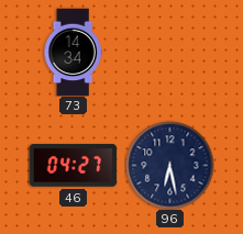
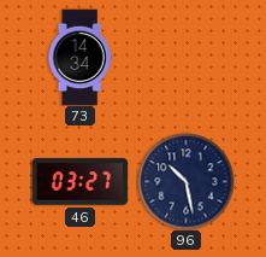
46: 04:27 -> 03:27
96: 6:28 -> 10:28
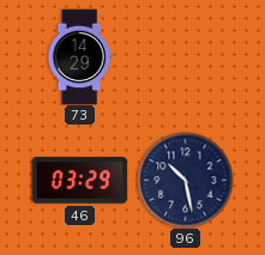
73: 14:34 -> 14:29
46: 03:27 -> 03:29
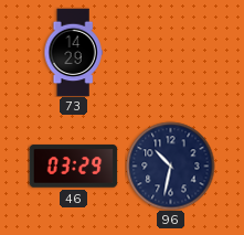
96: 10:28 -> 10:32
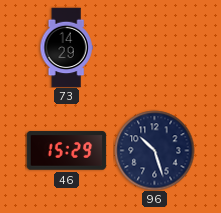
46: 03:29 -> 15:29
96: 10:32 -> 10:27
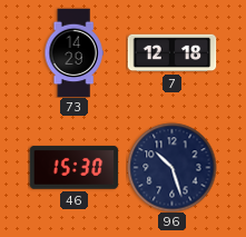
7: none -> 12:18
46: 15:29 -> 15:30
